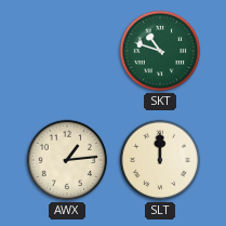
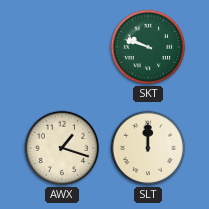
SKT: 10:48 -> 9:48
AWX: 1:14 -> 1:18
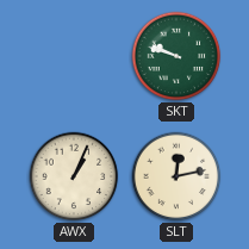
AWX: 1:18 -> 1:04
SLT: 12:00 -> 12:13
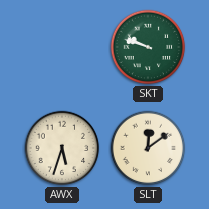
AWX: 1:04 -> 5:33
SLT: 12:13 -> 12:09
